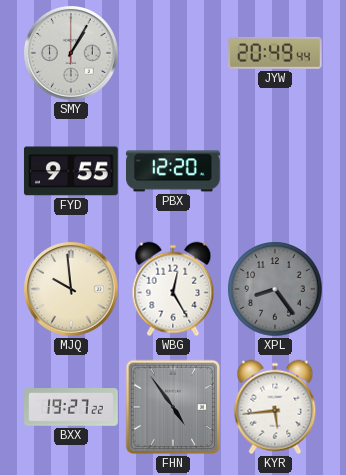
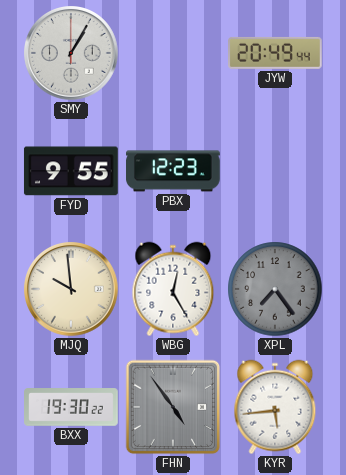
PBX: 12:20 -> 12:23
XPL: 8:24 -> 7:24
BXX: 19:27 -> 19:30
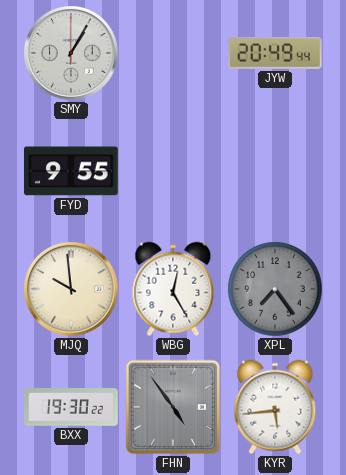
PBX: 12:23 -> none
